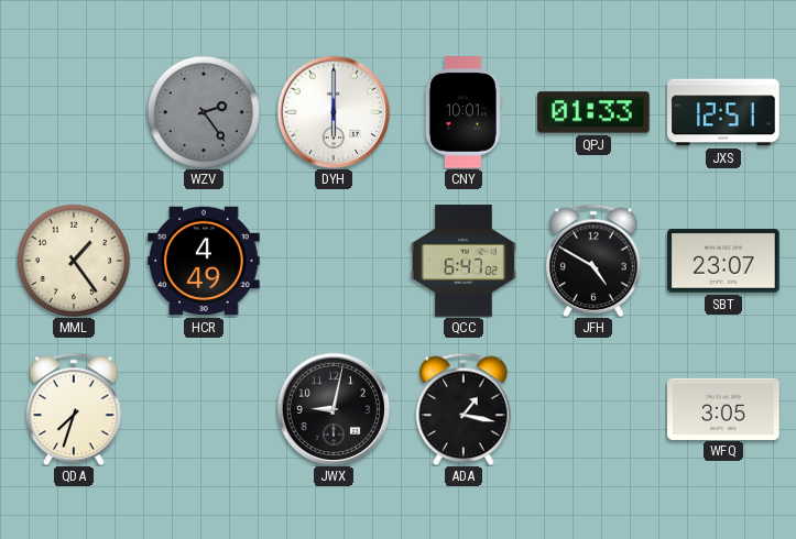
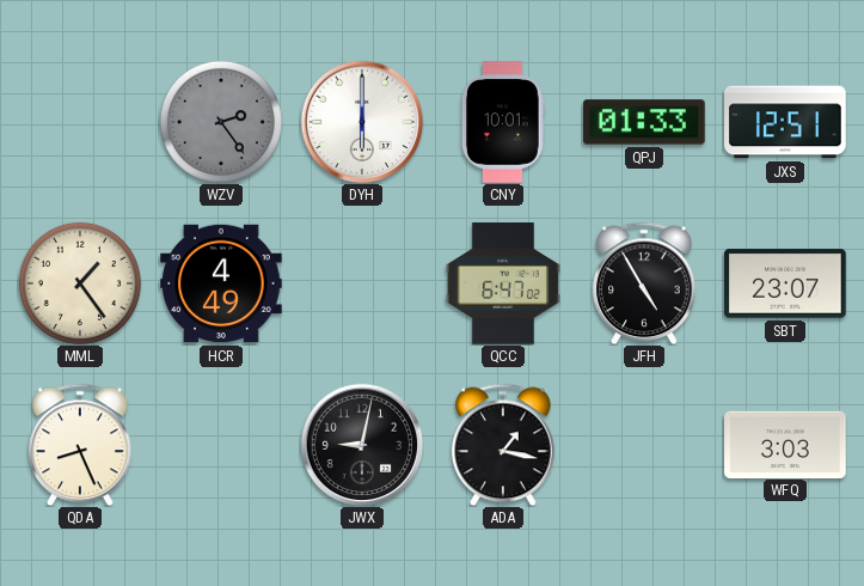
JFH: 4:50 -> 4:55
QDA: 7:33 -> 8:26
WFQ: 3:05 -> 3:03
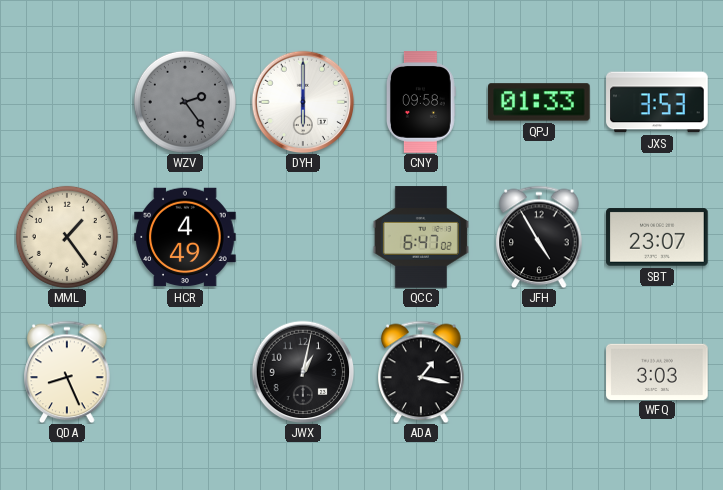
CNY: 10:01 -> 09:58
JXS: 12:51 -> 3:53
JWX: 9:02 -> 1:02
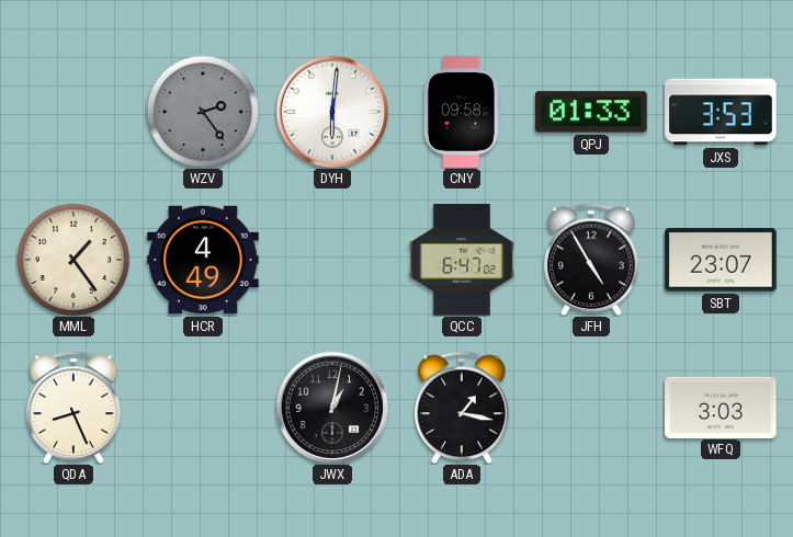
DYH: 6:00 -> 6:01
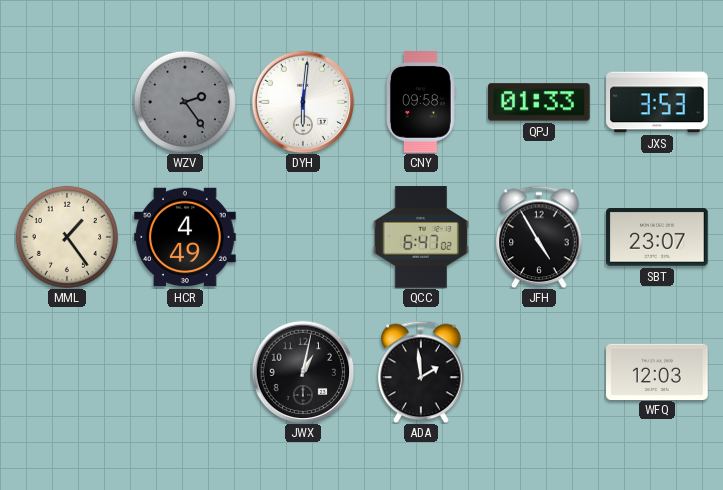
QDA: 8:26 -> none
ADA: 1:17 -> 1:59
WFQ: 3:03 -> 12:03
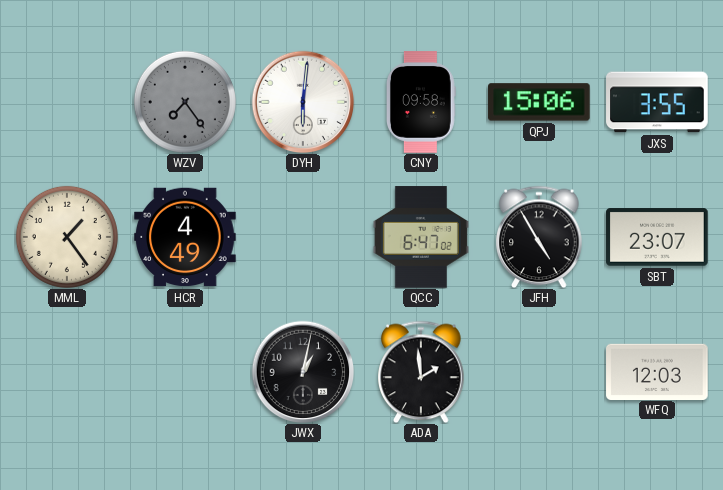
WZV: 2:24 -> 7:24
QPJ: 01:33 -> 15:06
JXS: 3:53 -> 3:55
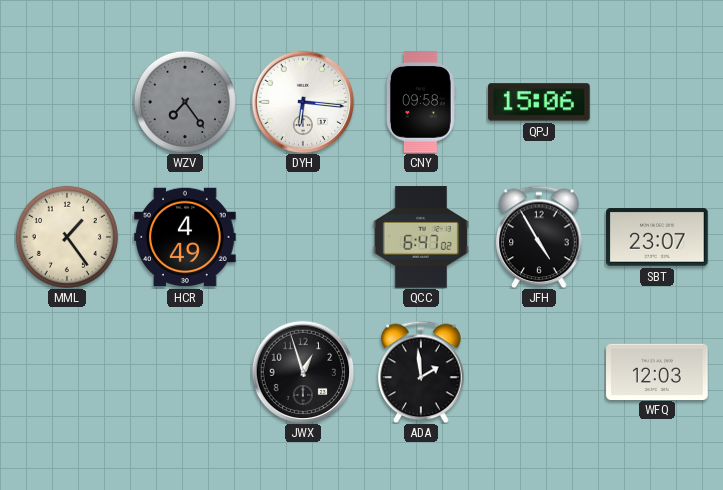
DYH: 6:01 -> 6:16
JXS: 3:55 -> none
JWX: 1:02 -> 12:57
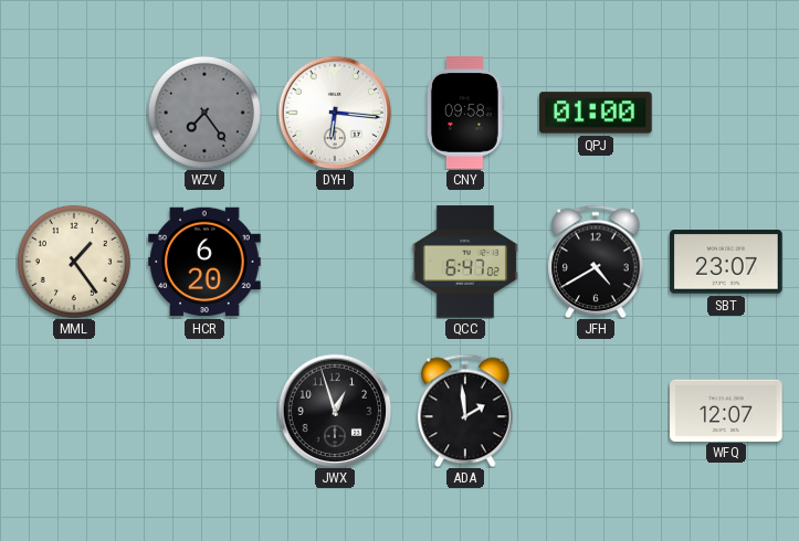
QPJ: 15:06 -> 01:00
HCR: 4:49 -> 6:20
JFH: 4:55 -> 4:40
WFQ: 12:03 -> 12:07
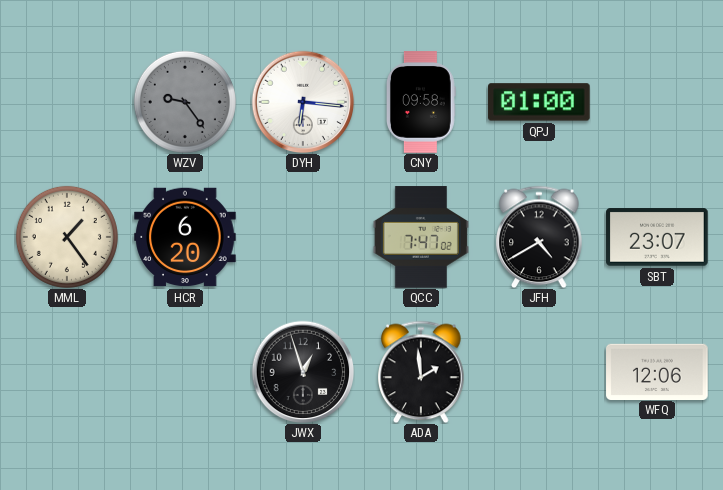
WZV: 7:24 -> 9:24
QCC: 6:47 -> 7:47
WFQ: 12:07 -> 12:06
